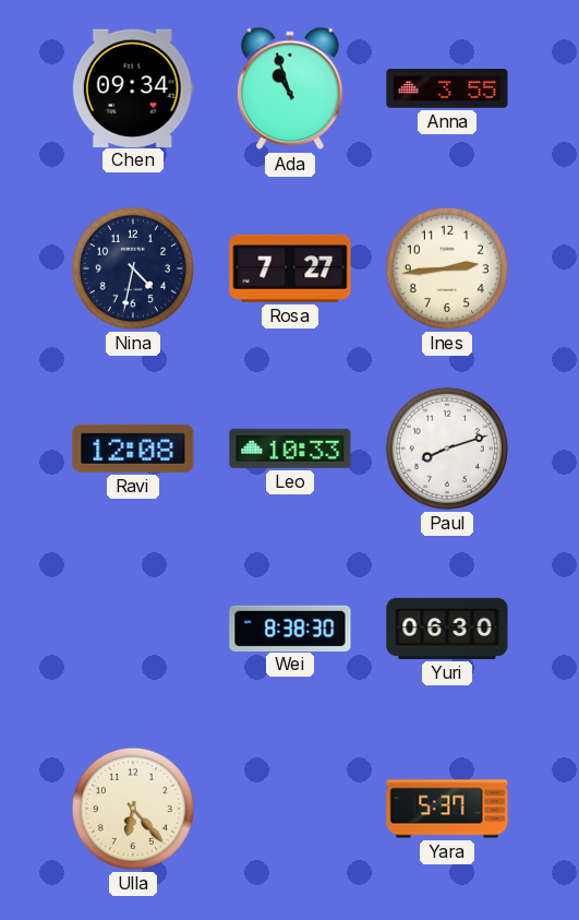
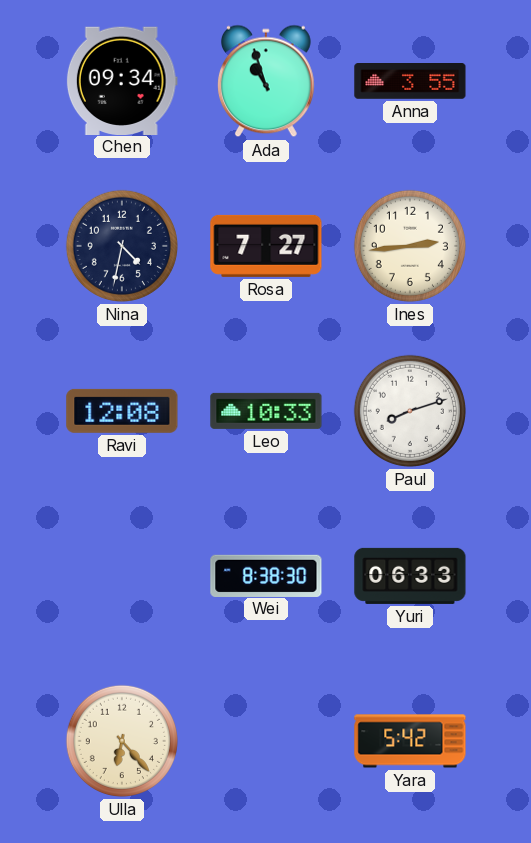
Yuri: 06:30 -> 06:33
Yara: 5:37 -> 5:42
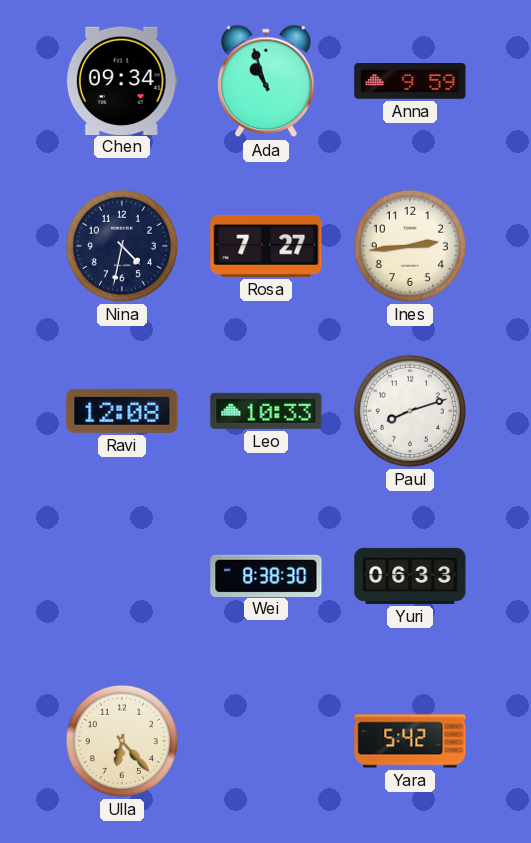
Anna: 3:55 -> 9:59
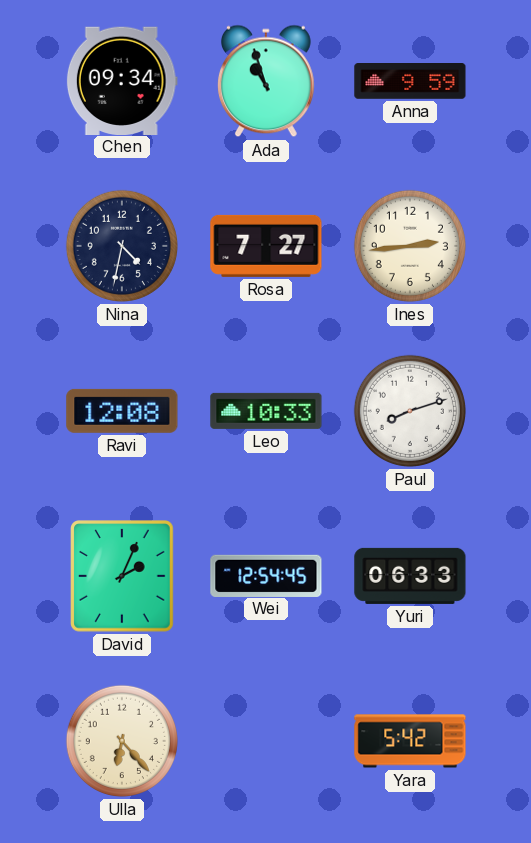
David: none -> 2:04
Wei: 8:38 -> 12:54
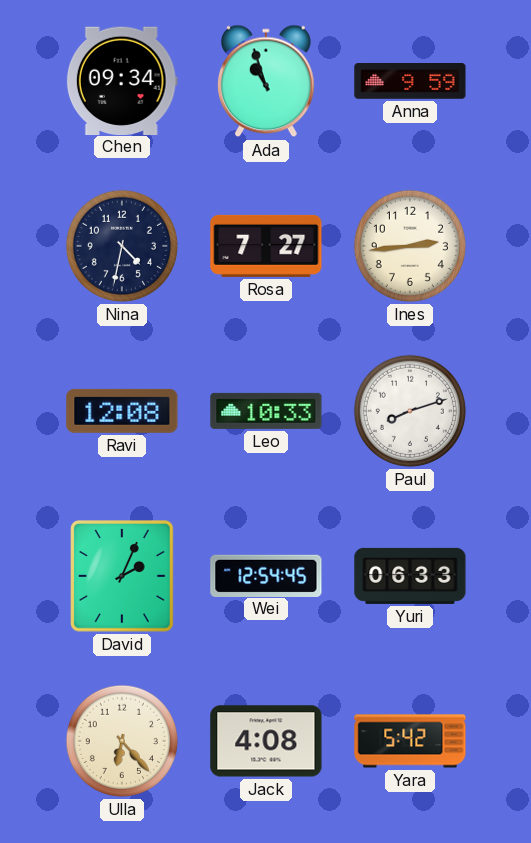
Jack: none -> 4:08
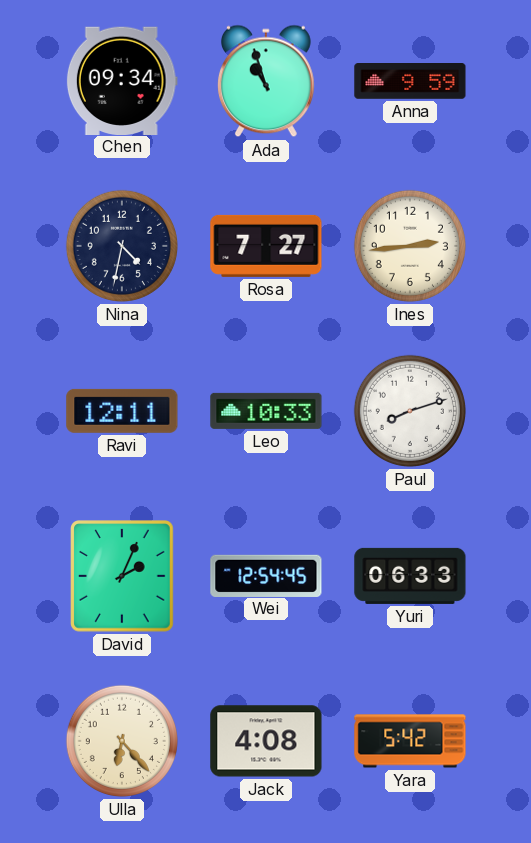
Ravi: 12:08 -> 12:11
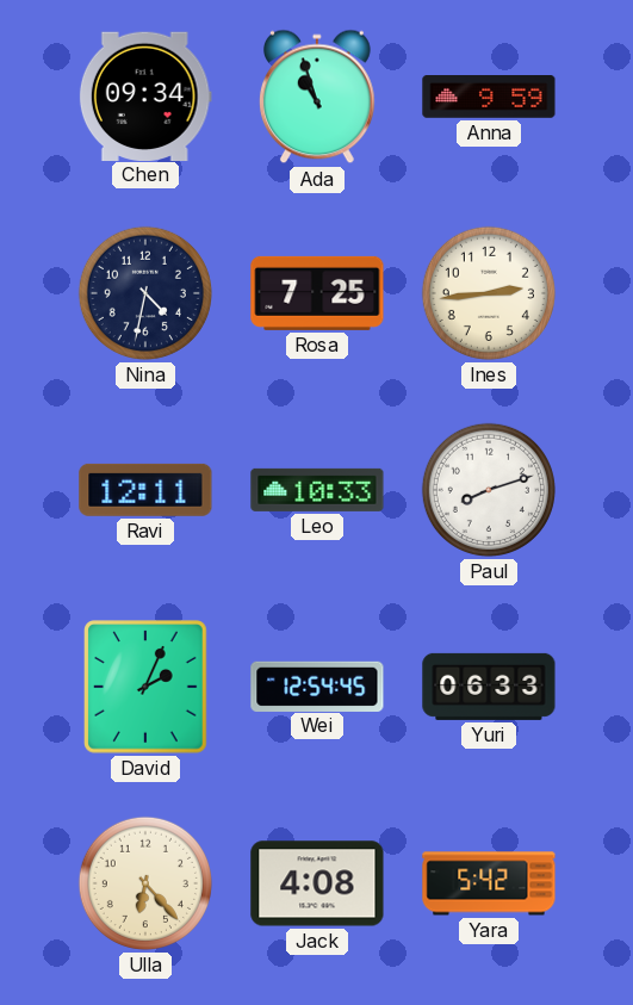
Rosa: 7:27 -> 7:25
